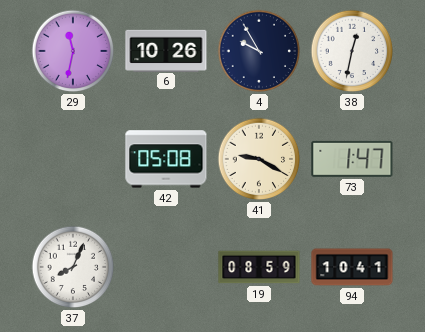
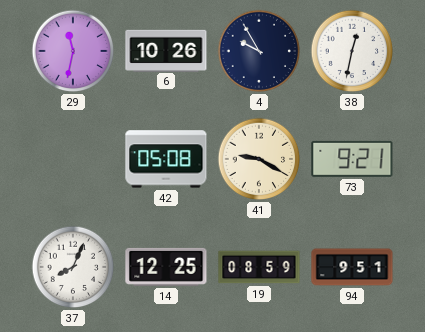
73: 1:47 -> 9:21
14: none -> 12:25
94: 10:41 -> 9:51
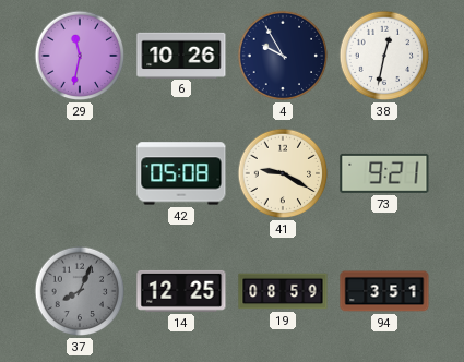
37 dial: white -> grey
94: 9:51 -> 3:51
